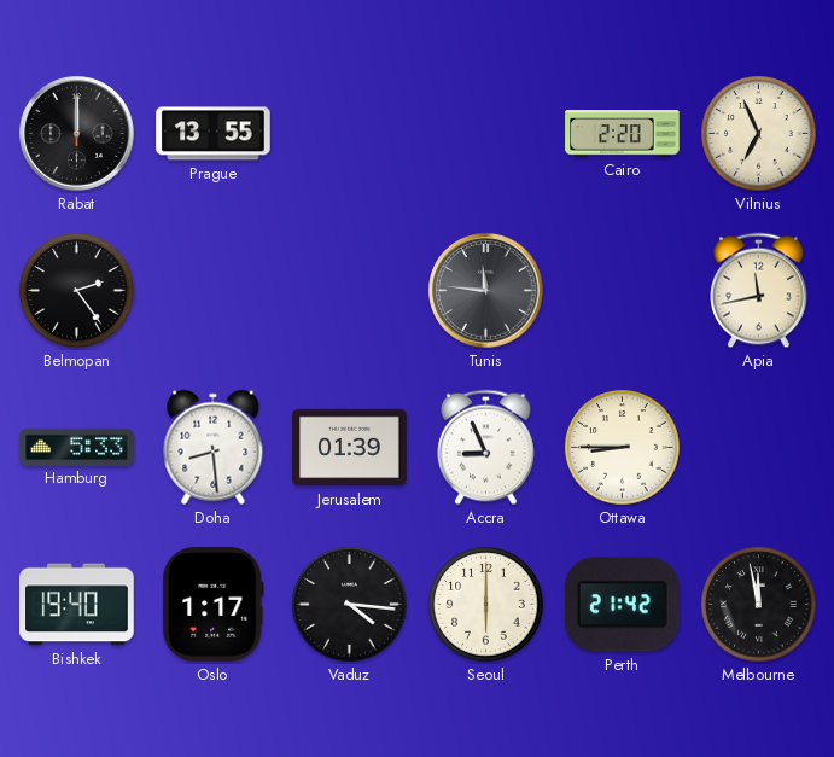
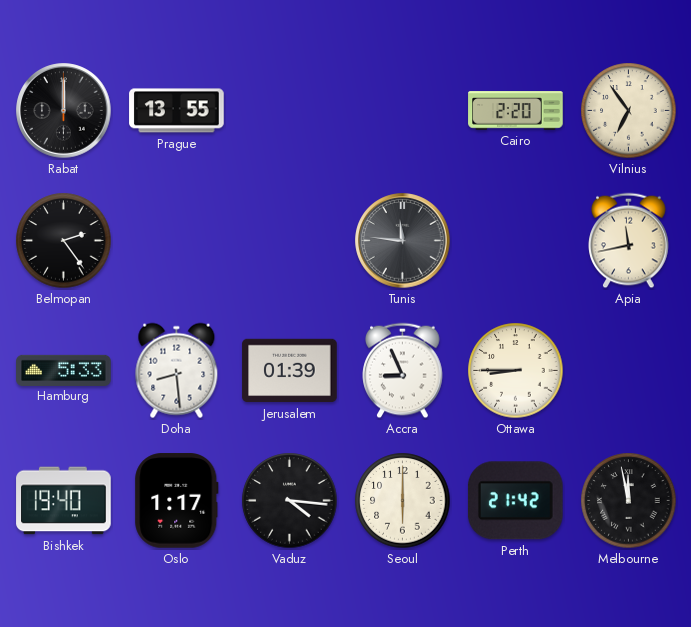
Vilnius: 6:56 -> 6:54
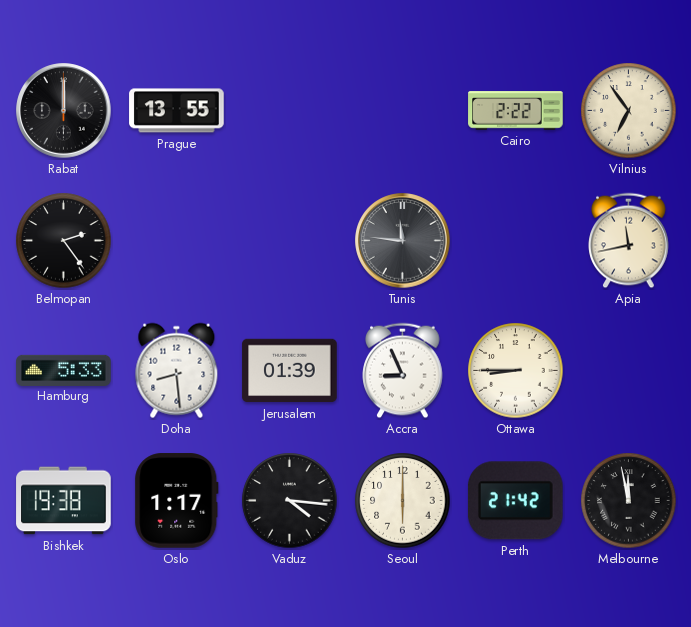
Cairo: 2:20 -> 2:22
Bishkek: 19:40 -> 19:38
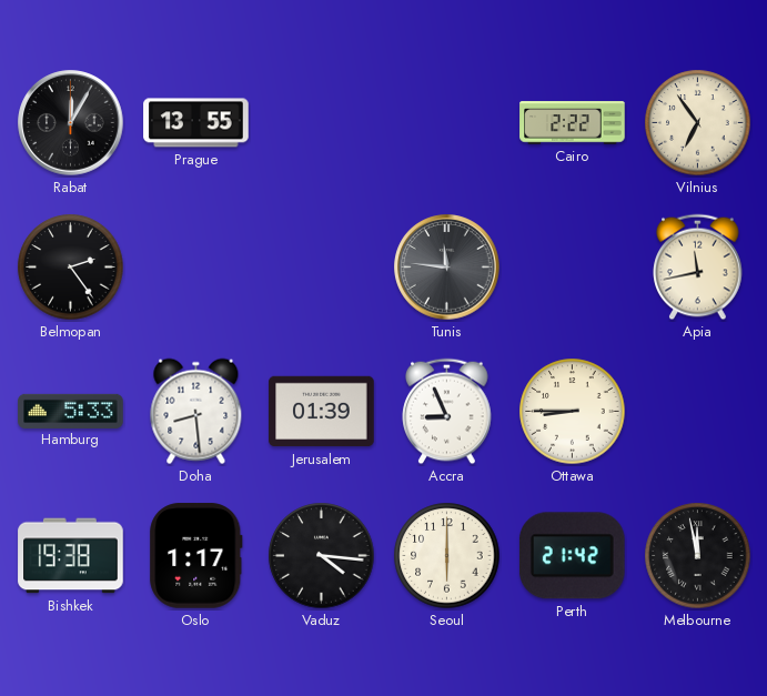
Rabat: 12:00 -> 12:05
